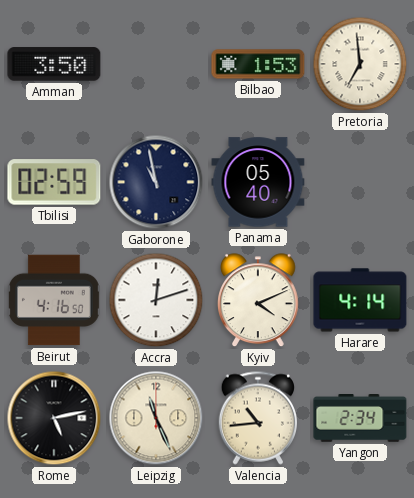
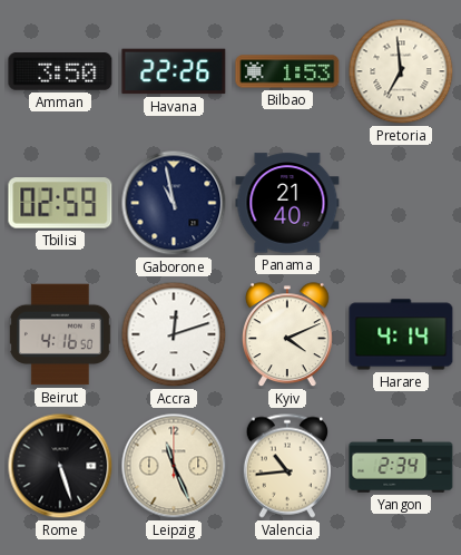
Havana: none -> 22:26
Panama: 05:40 -> 21:40
Rome: 5:13 -> 5:27
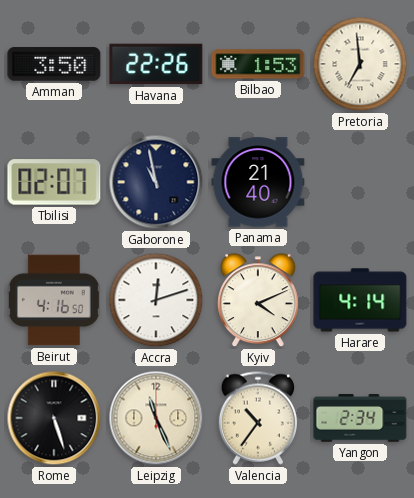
Tbilisi: 02:59 -> 02:07
Valencia: 10:44 -> 10:36
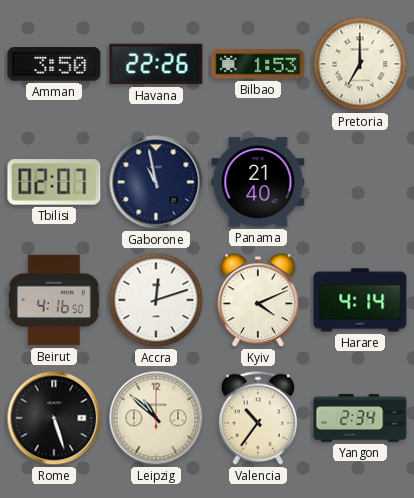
Pretoria: 6:59 -> 7:00
Leipzig: 11:26 -> 10:52
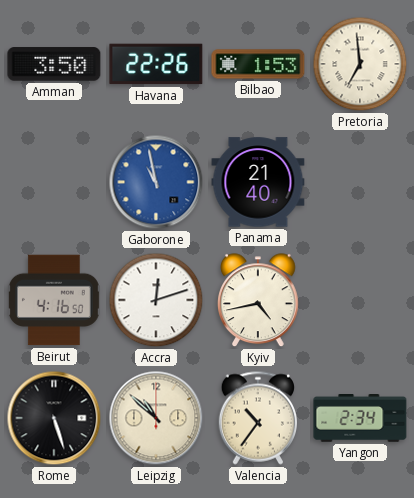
Pretoria: 7:00 -> 6:59
Tbilisi: 02:07 -> none
Gaborone dial: navy -> blue
Kyiv: 4:11 -> 4:43
Harare: 4:14 -> none
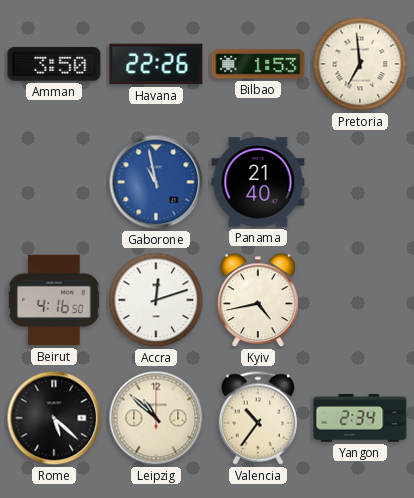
Rome: 5:27 -> 5:22
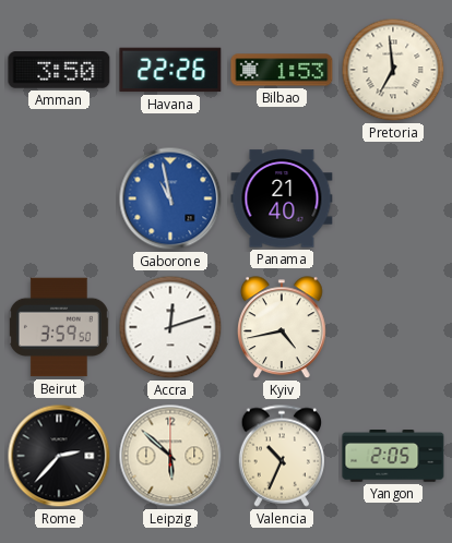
Beirut: 4:16 -> 3:59
Rome: 5:22 -> 2:37
Leipzig: 10:52 -> 5:52
Valencia: 10:36 -> 10:34
Yangon: 2:34 -> 2:05
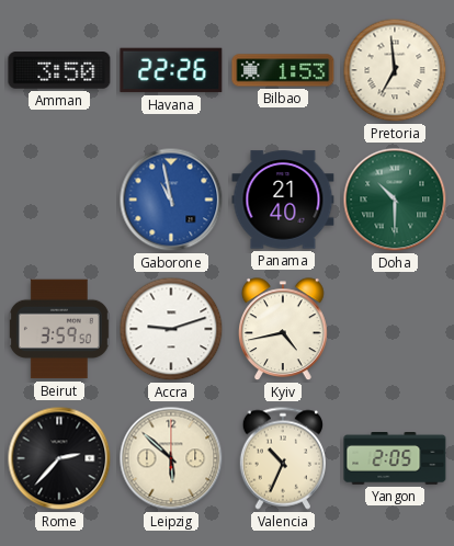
Doha: none -> 10:30
Accra: 12:12 -> 9:12
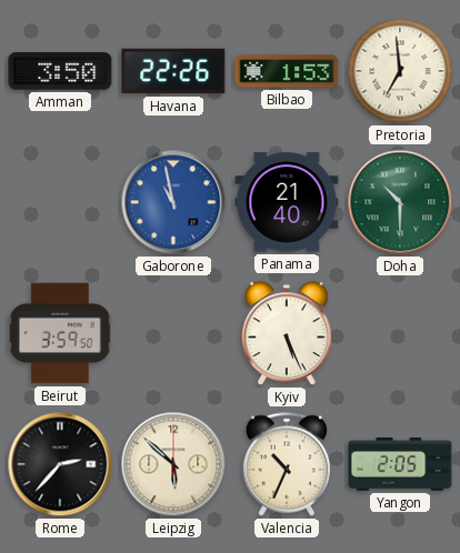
Accra: 9:12 -> none
Kyiv: 4:43 -> 5:26
